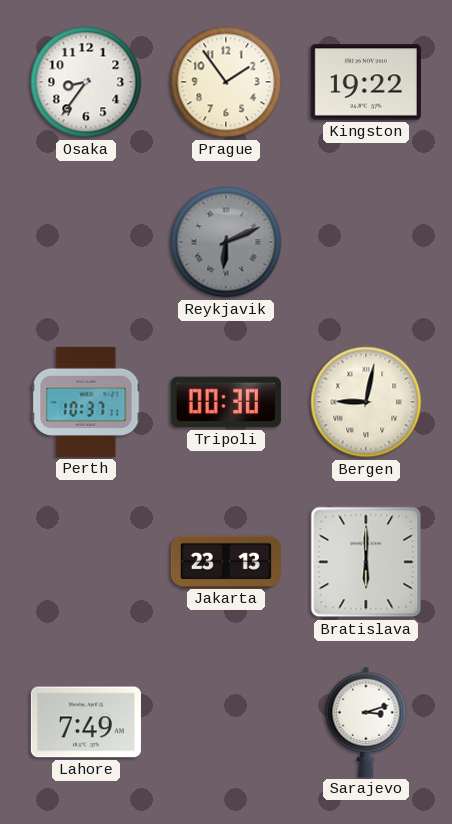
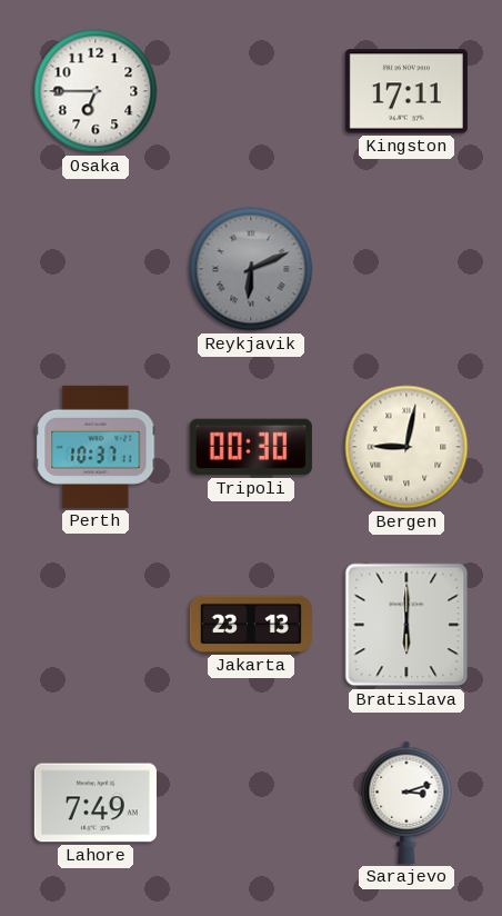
Osaka: 8:36 -> 6:45
Prague: 1:54 -> none
Kingston: 19:22 -> 17:11
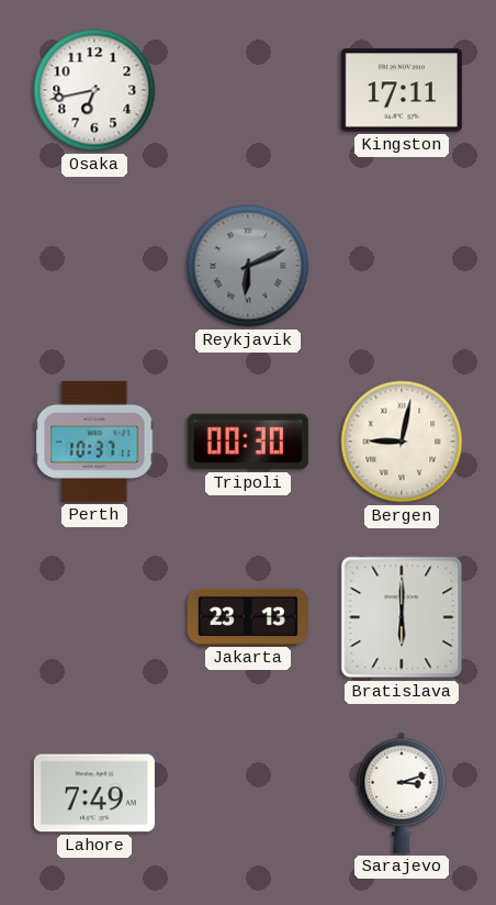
Osaka: 6:45 -> 6:43
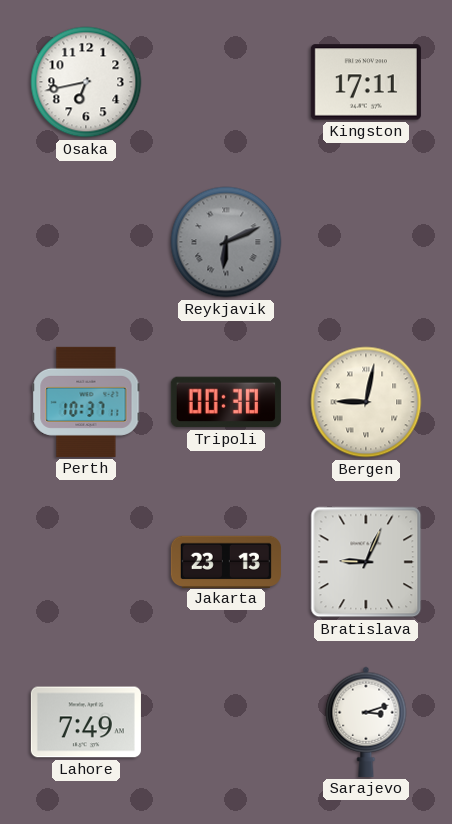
Bratislava: 6:00 -> 9:04
